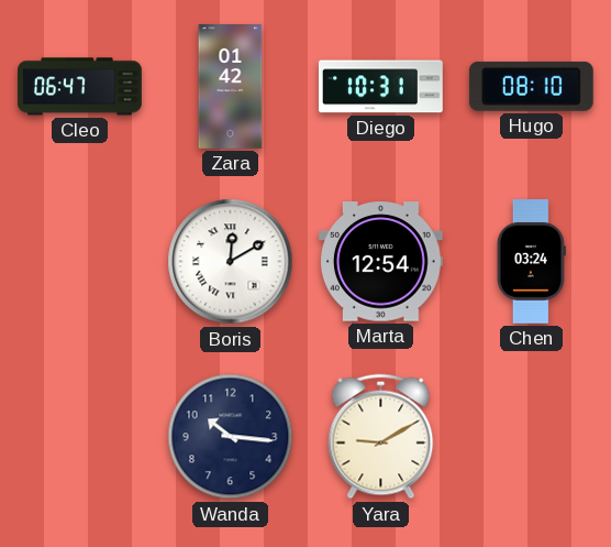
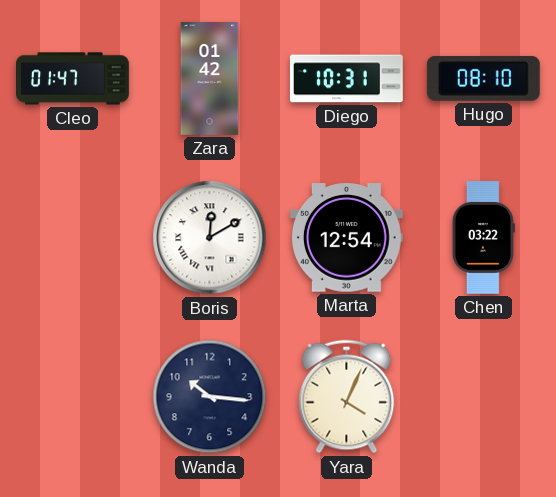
Cleo: 06:47 -> 01:47
Chen: 03:24 -> 03:22
Yara: 9:10 -> 4:04
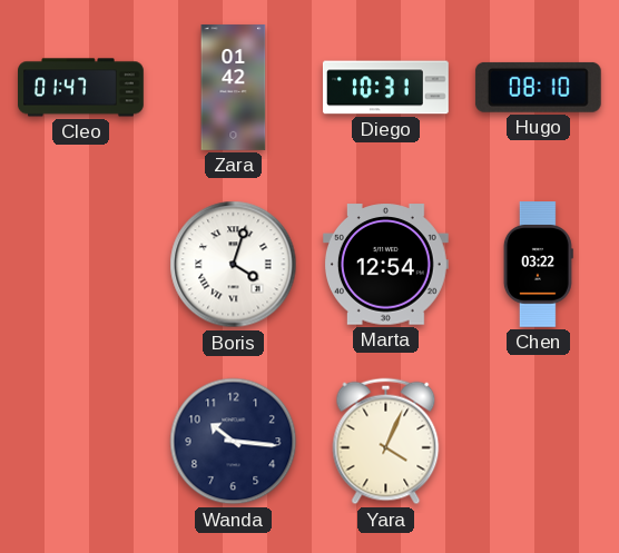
Boris: 12:10 -> 4:03
